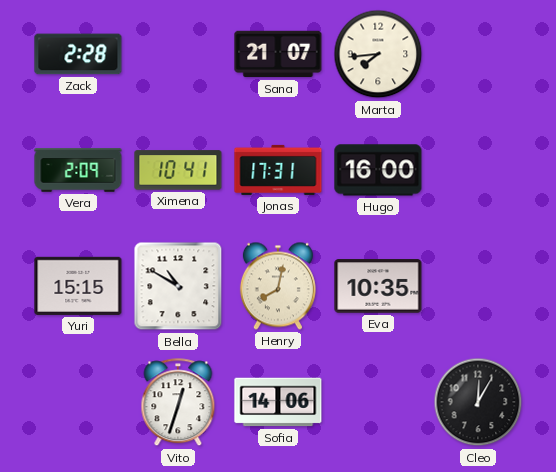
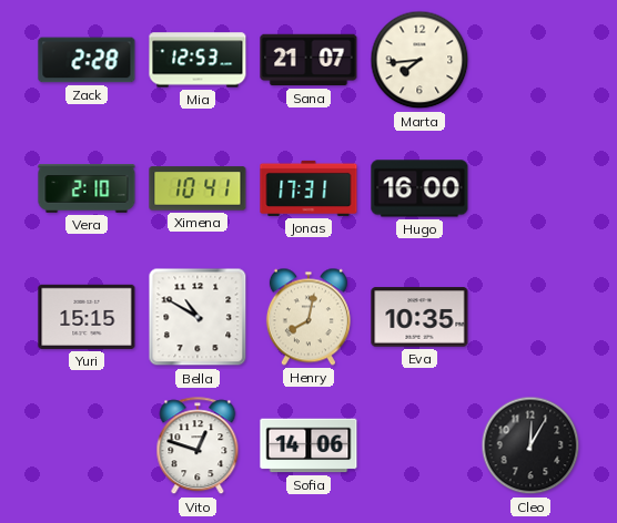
Mia: none -> 12:53
Vera: 2:09 -> 2:10
Vito: 12:33 -> 12:48
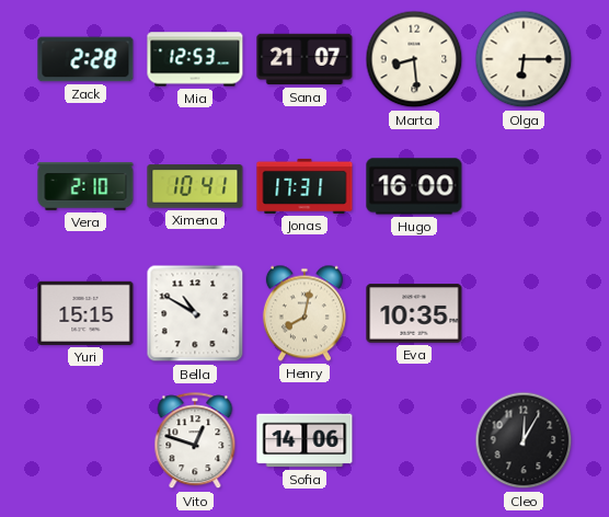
Marta: 7:44 -> 8:29
Olga: none -> 6:15
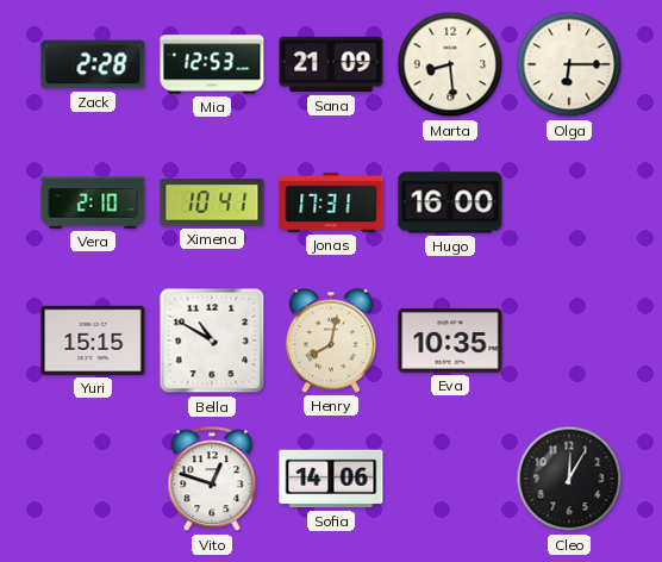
Sana: 21:07 -> 21:09
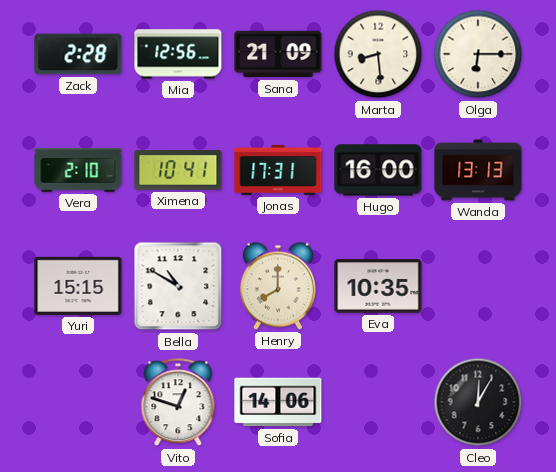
Mia: 12:53 -> 12:56
Wanda: none -> 13:13
Henry: 8:02 -> 8:00
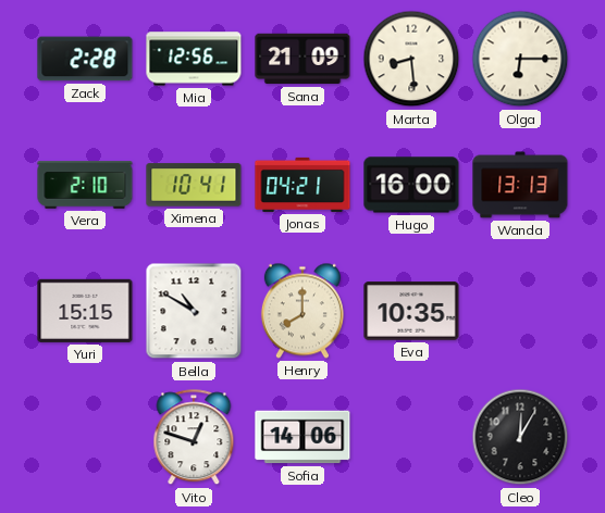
Jonas: 17:31 -> 04:21
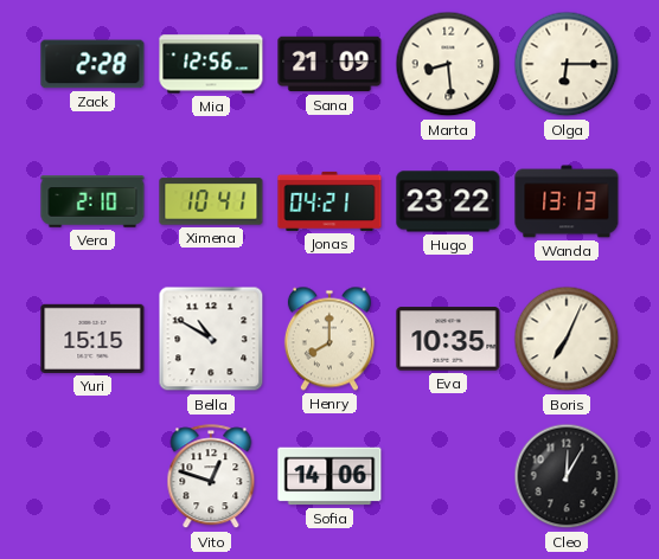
Hugo: 16:00 -> 23:22
Boris: none -> 7:04
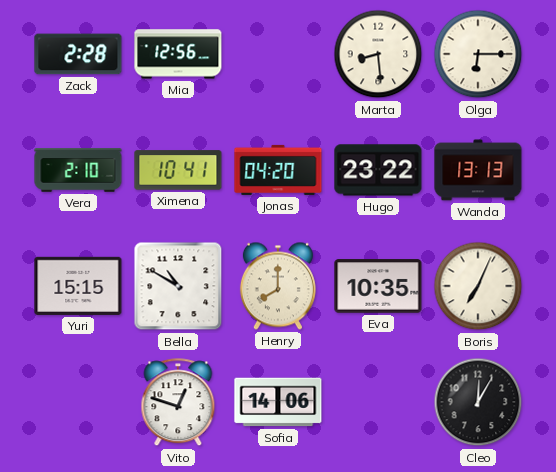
Sana: 21:09 -> none
Jonas: 04:21 -> 04:20
